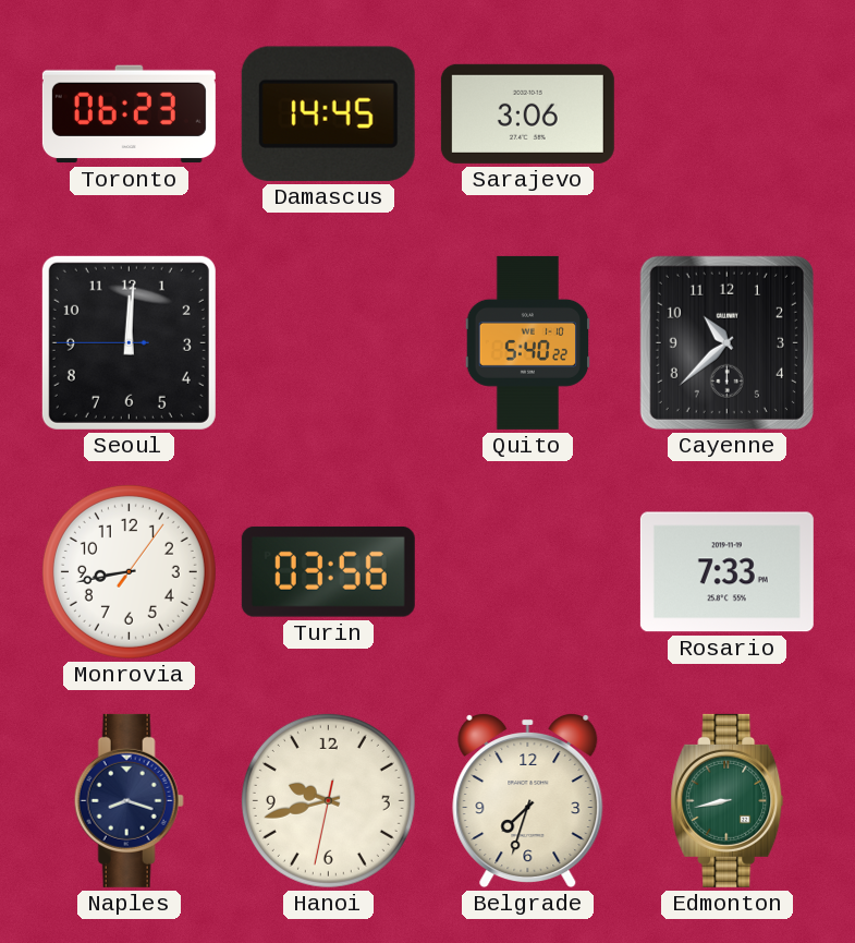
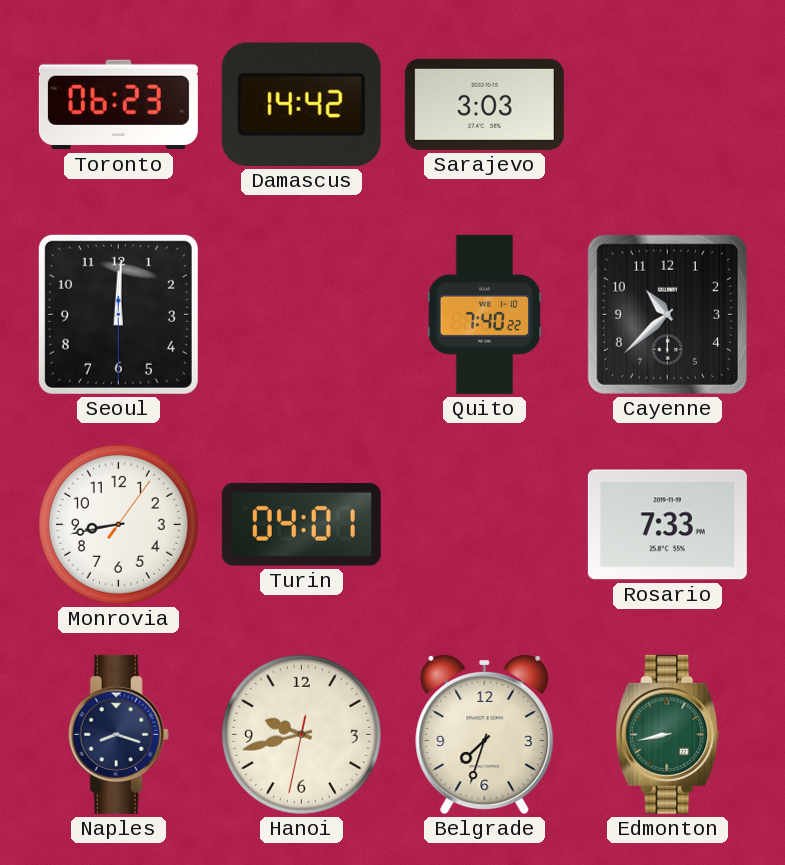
Damascus: 14:45 -> 14:42
Sarajevo: 3:06 -> 3:03
Seoul: 12:00:45 -> 12:00:30
Quito: 5:40 -> 7:40
Turin: 03:56 -> 04:01
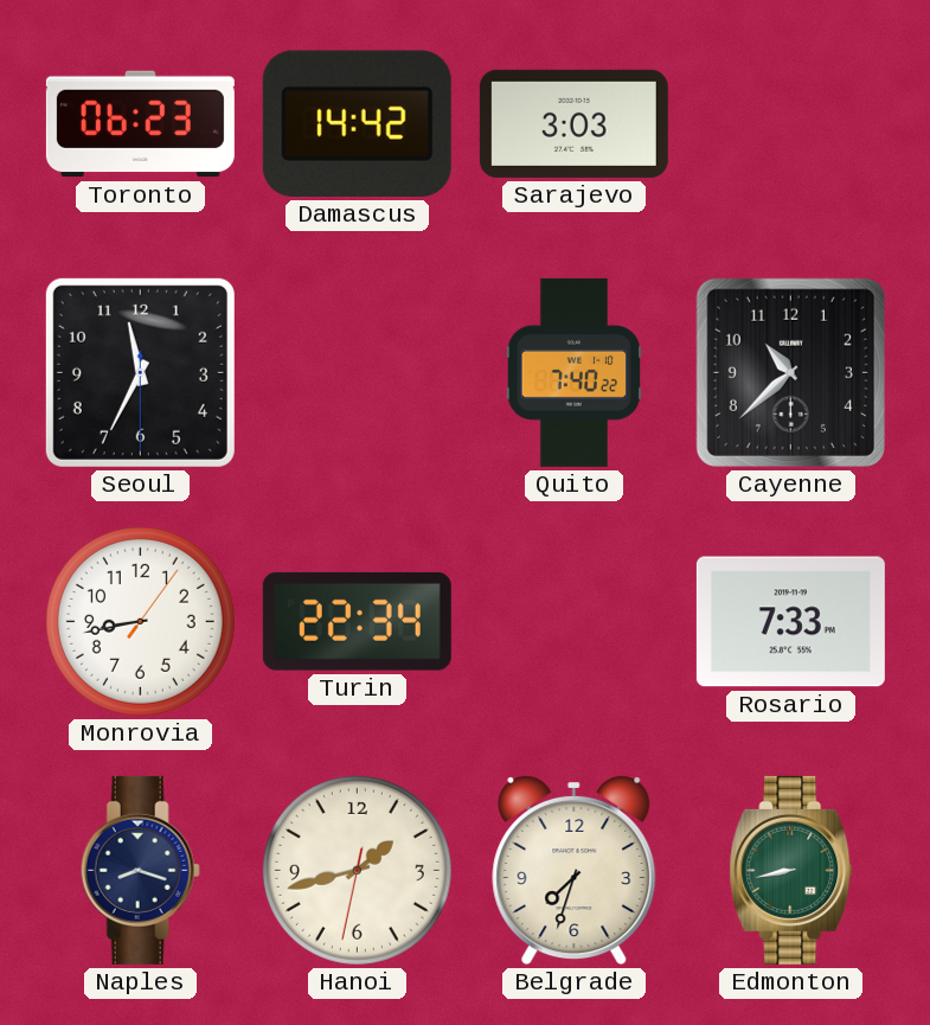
Seoul: 12:00 -> 11:34
Turin: 04:01 -> 22:34
Hanoi: 9:42 -> 1:42
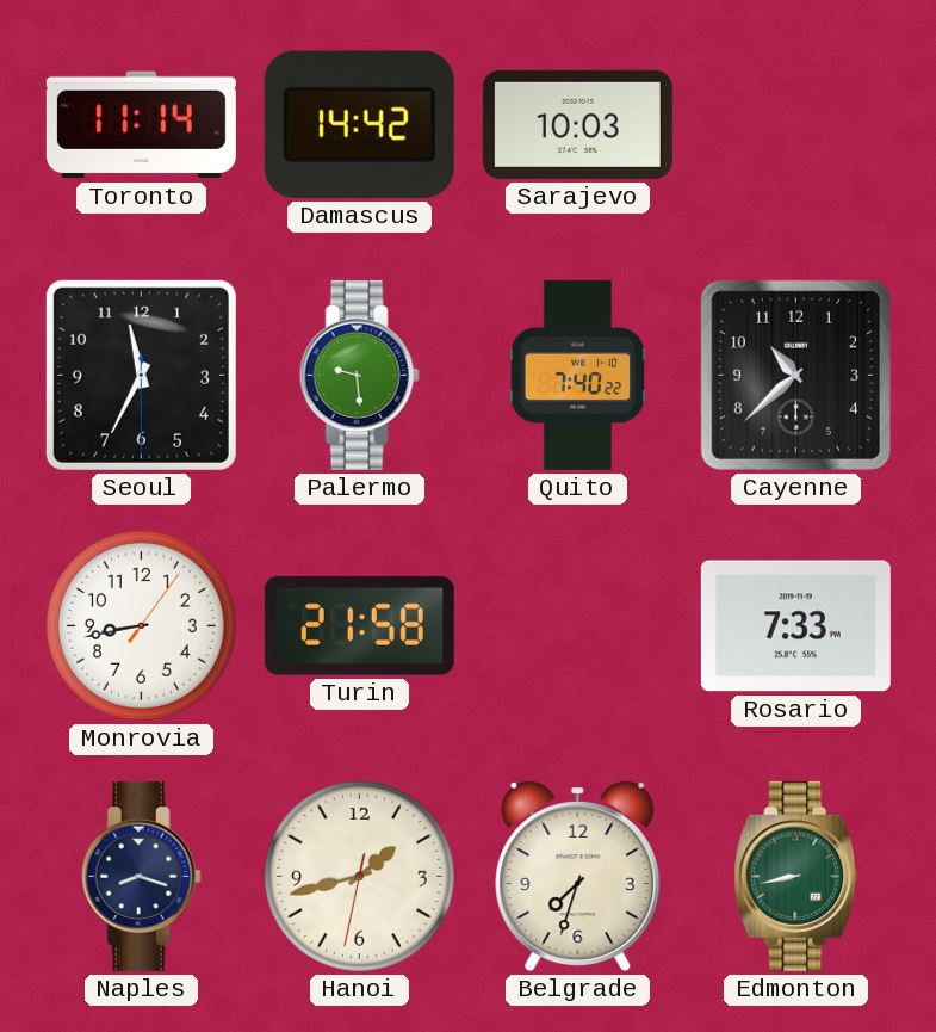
Toronto: 06:23 -> 11:14
Sarajevo: 3:03 -> 10:03
Palermo: none -> 9:29
Turin: 22:34 -> 21:58
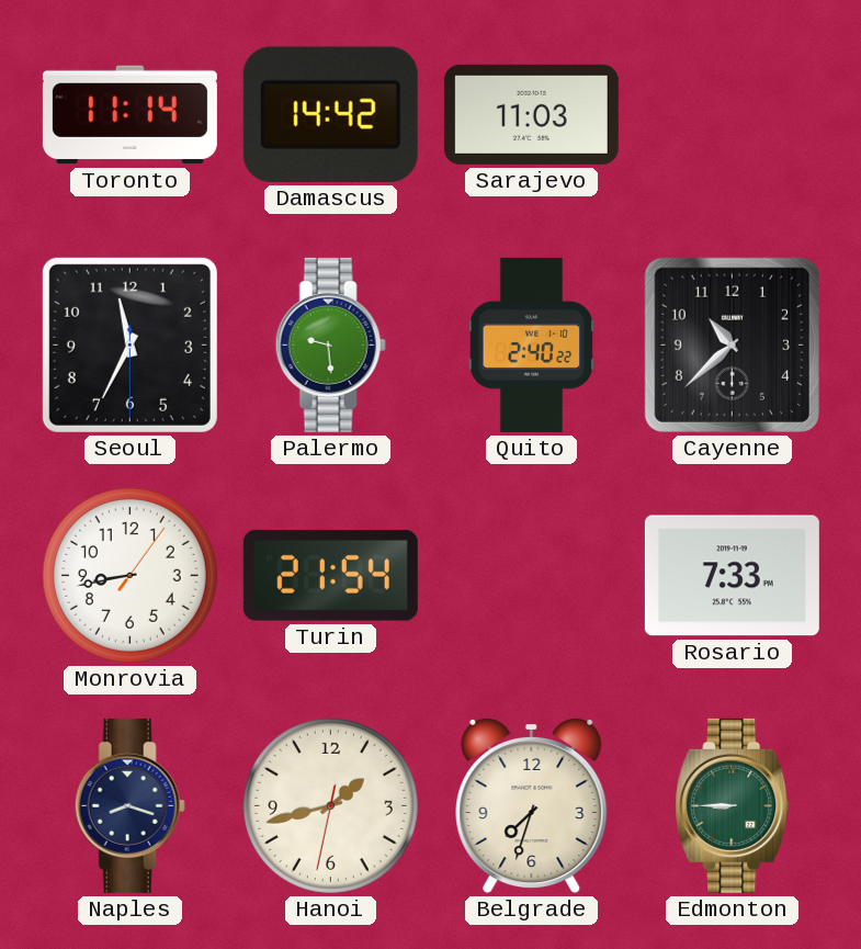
Sarajevo: 10:03 -> 11:03
Quito: 7:40 -> 2:40
Turin: 21:58 -> 21:54
Edmonton: 8:43 -> 8:45
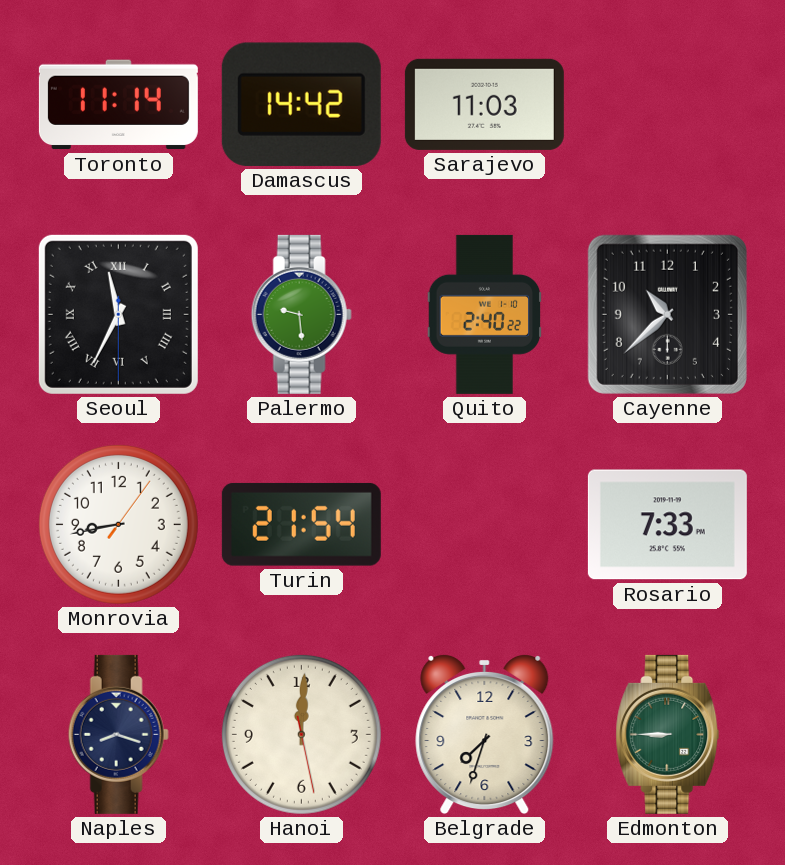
Seoul numerals: Arabic -> Roman
Hanoi: 1:42 -> 12:00
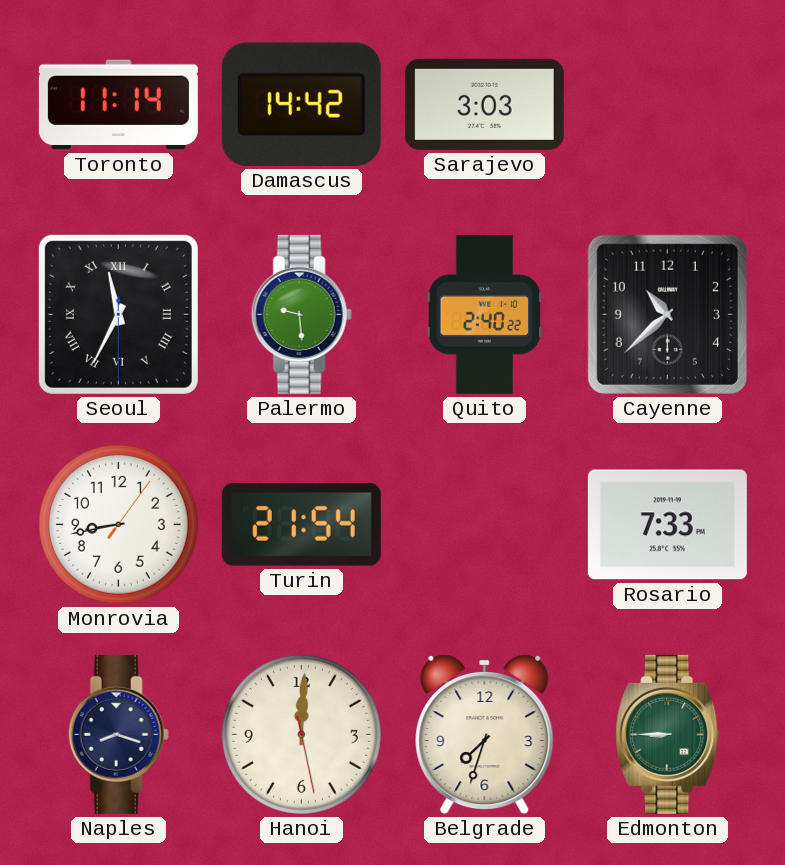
Sarajevo: 11:03 -> 3:03
